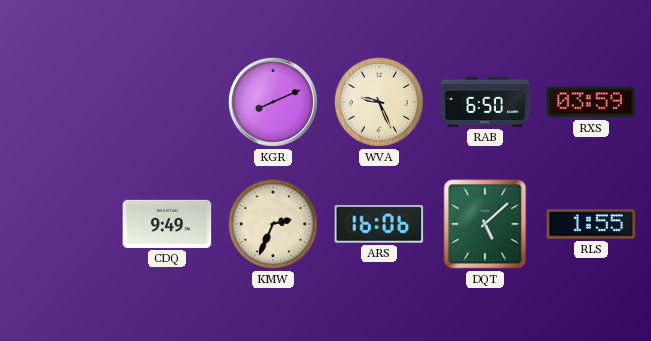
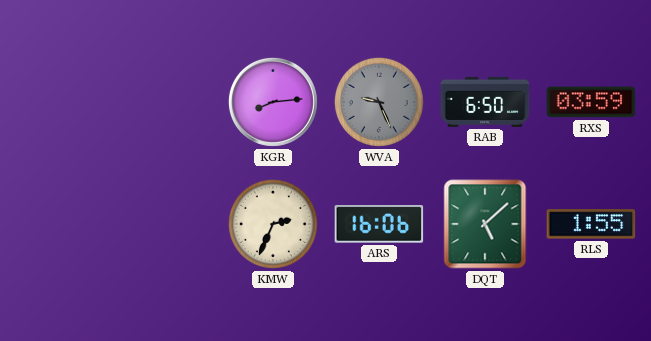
KGR: 8:11 -> 8:14
WVA dial: cream -> grey
CDQ: 9:49 -> none
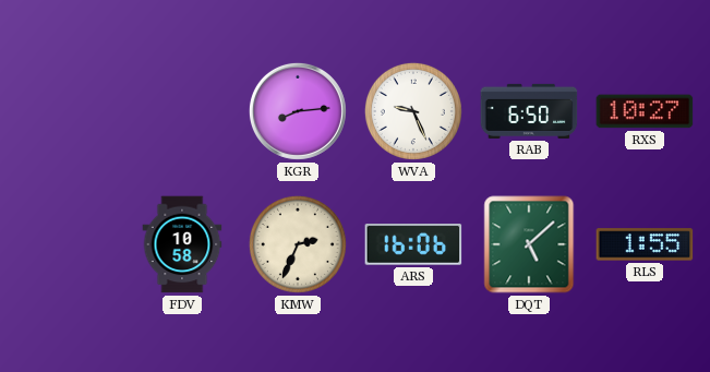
WVA dial: grey -> white
RXS: 03:59 -> 10:27
FDV: none -> 10:58
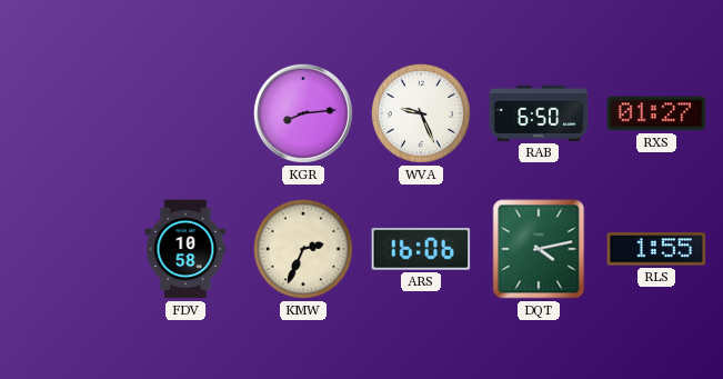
RXS: 10:27 -> 01:27
DQT: 5:08 -> 4:13
